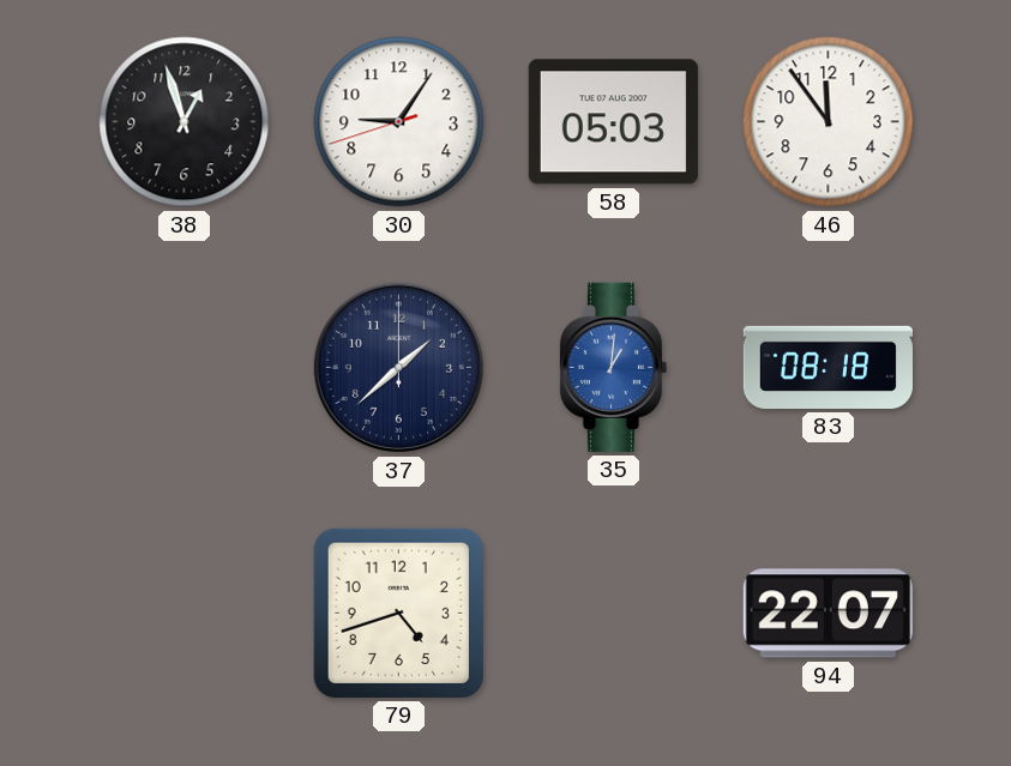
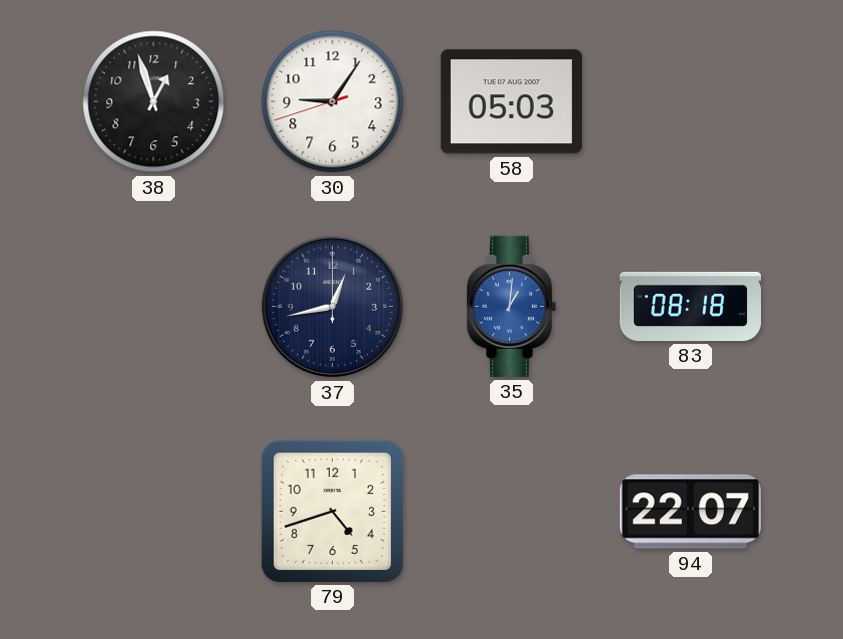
46: 11:54 -> none
37: 1:38 -> 12:43
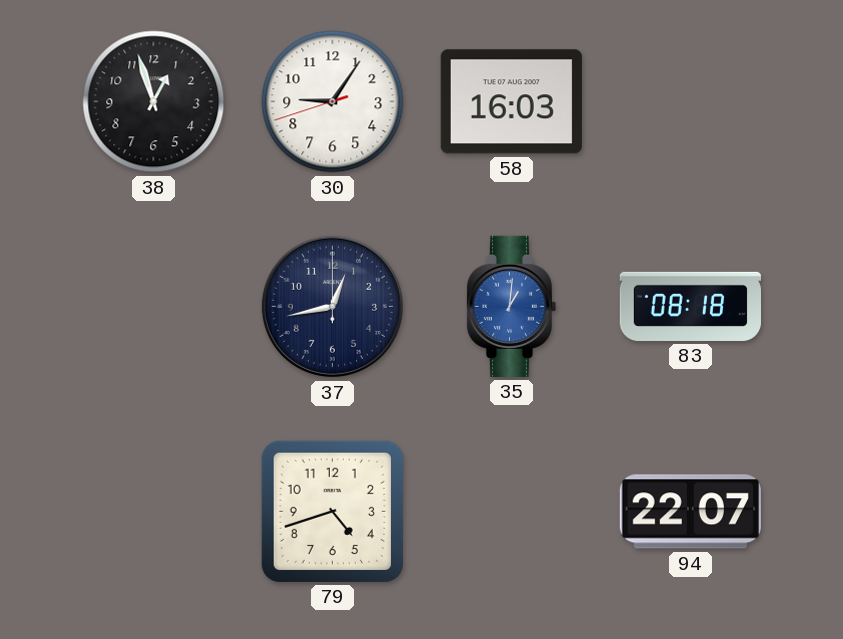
58: 05:03 -> 16:03
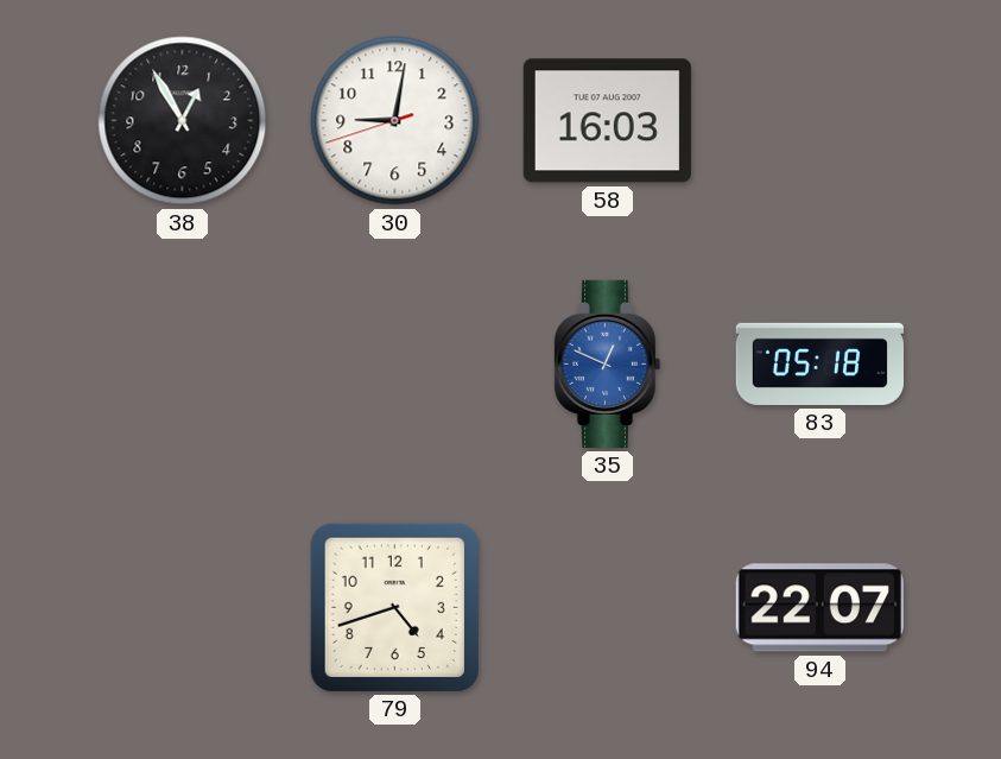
38: 12:57 -> 12:55
30: 9:05 -> 9:01
37: 12:43 -> none
35: 1:01 -> 12:49
83: 08:18 -> 05:18
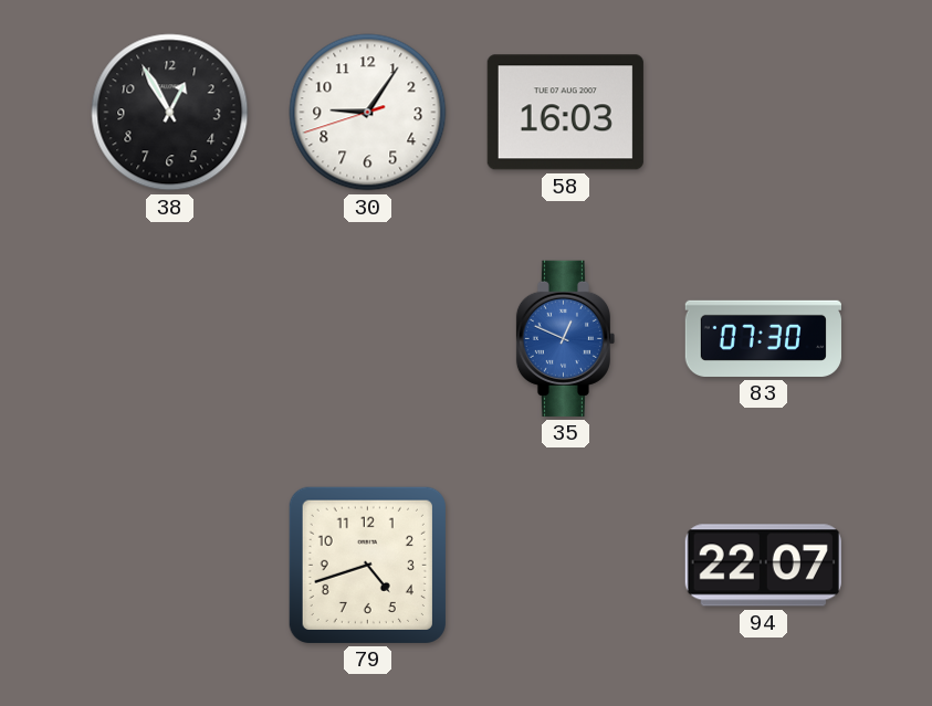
30: 9:01 -> 9:05
83: 05:18 -> 07:30
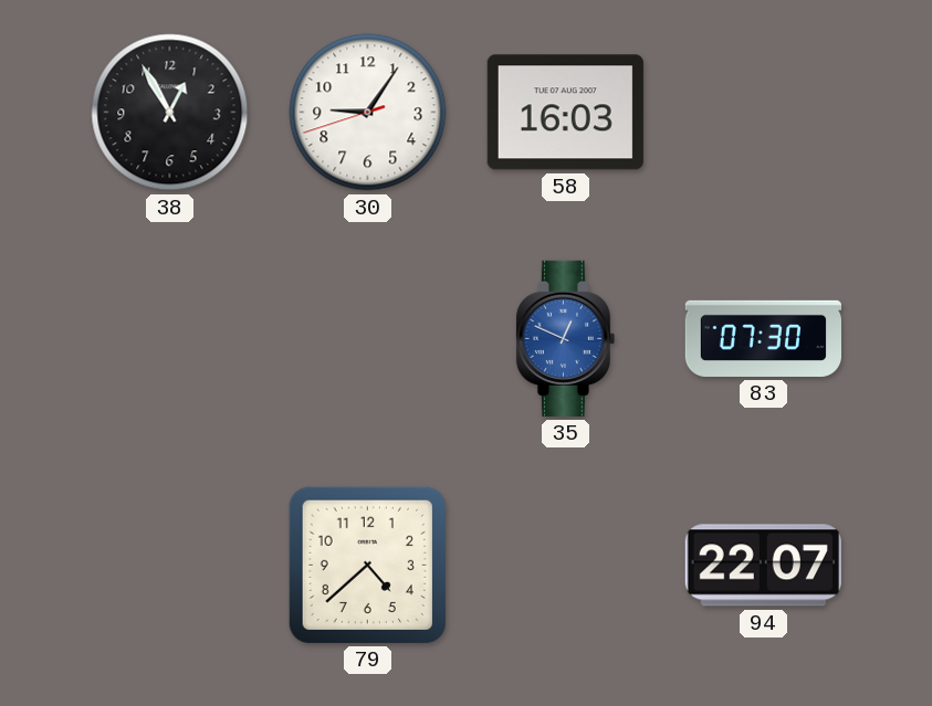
79: 4:42 -> 4:38
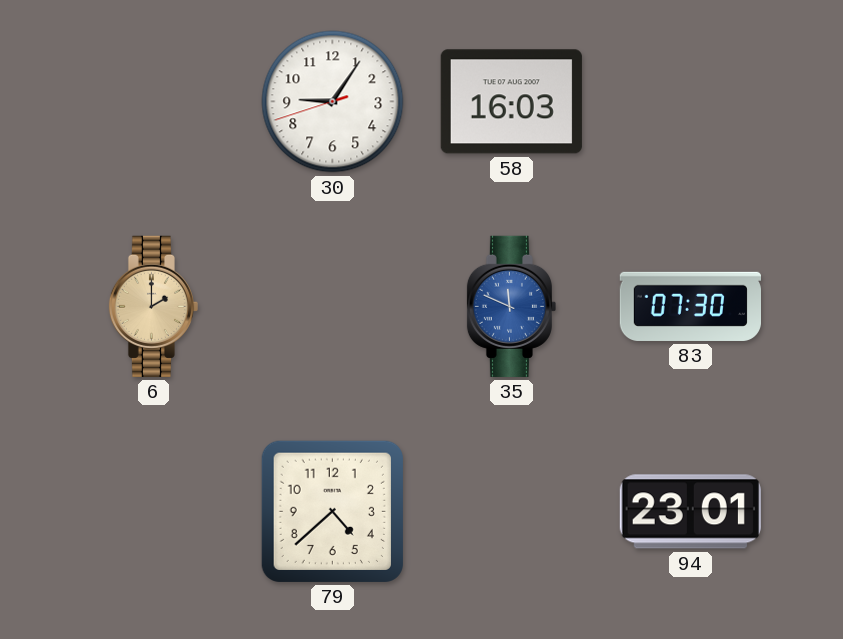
38: 12:55 -> none
6: none -> 2:00
35: 12:49 -> 11:49
94: 22:07 -> 23:01
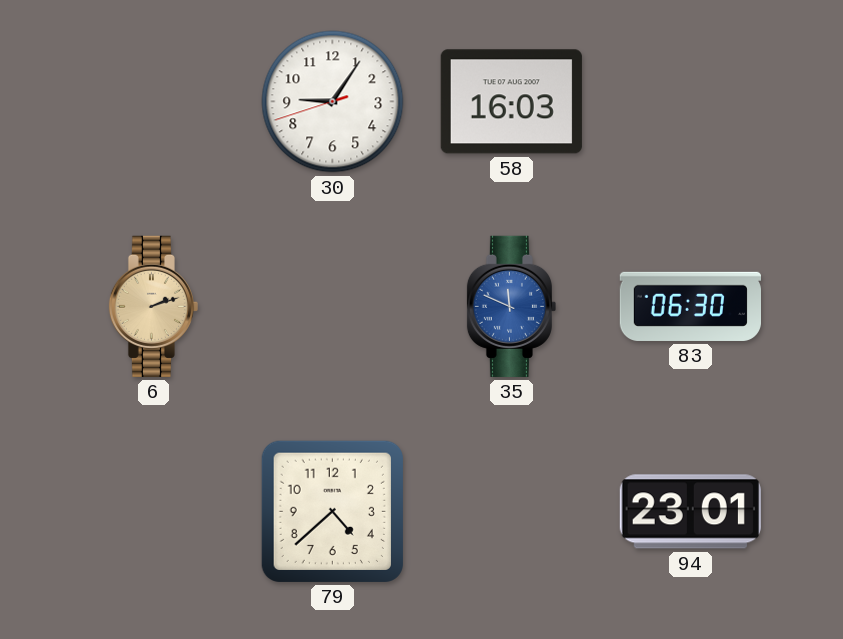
6: 2:00 -> 2:12
83: 07:30 -> 06:30
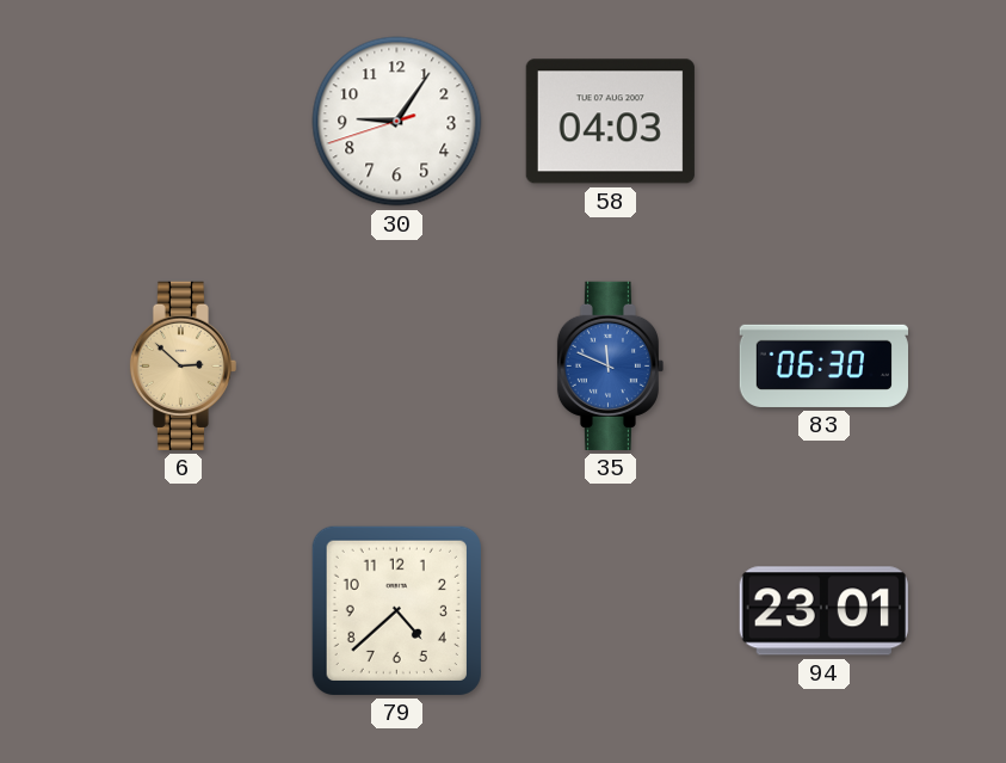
58: 16:03 -> 04:03
6: 2:12 -> 2:52
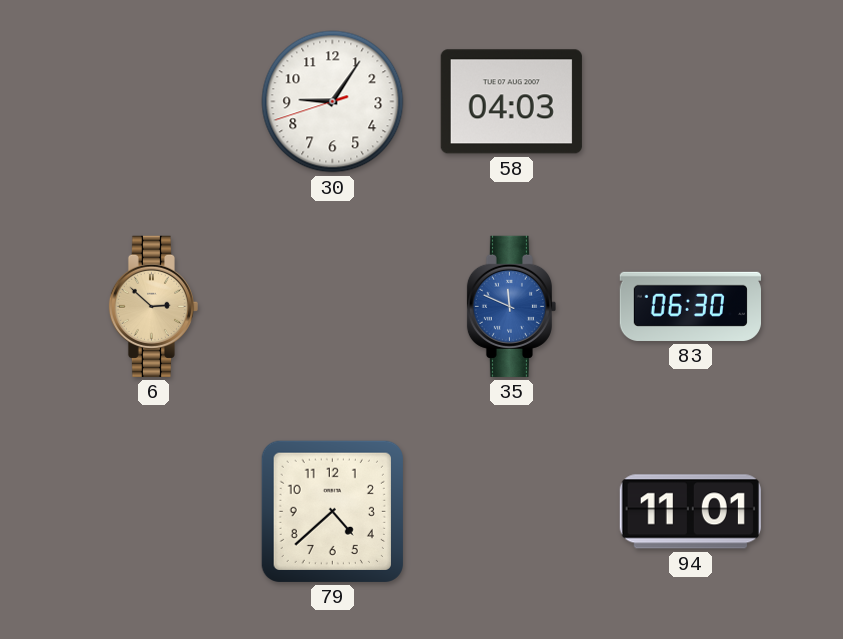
94: 23:01 -> 11:01
